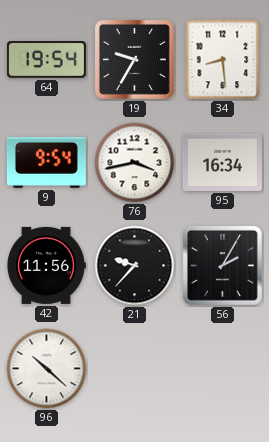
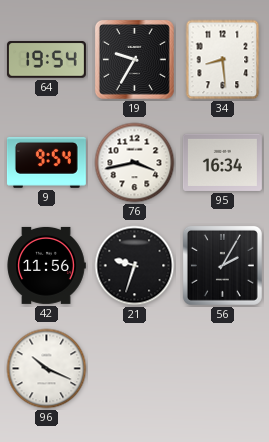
21: 9:37 -> 9:33
96: 10:22 -> 10:19
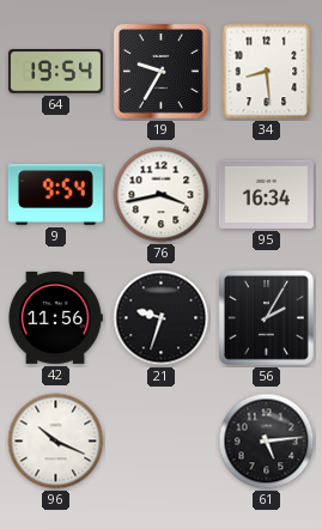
61: none -> 5:14
